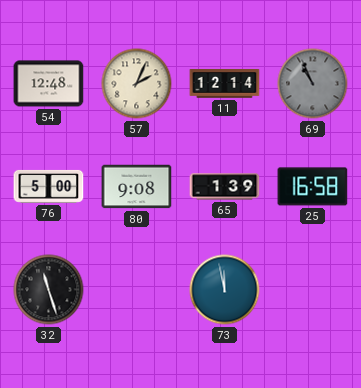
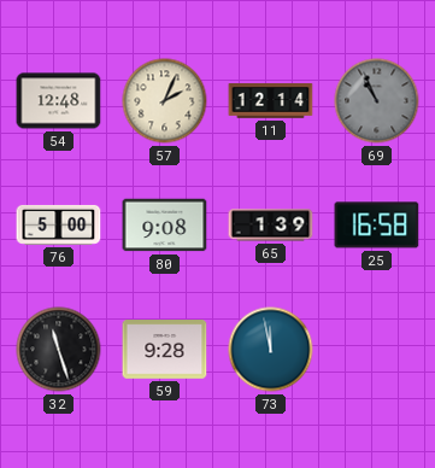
59: none -> 9:28
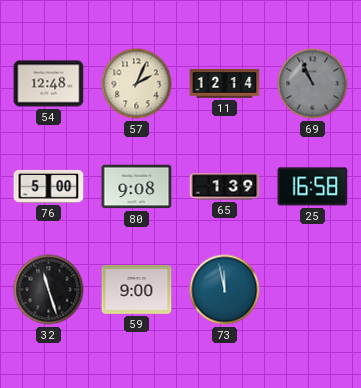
59: 9:28 -> 9:00
